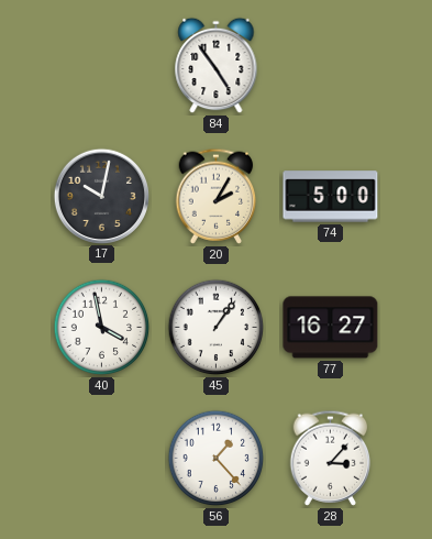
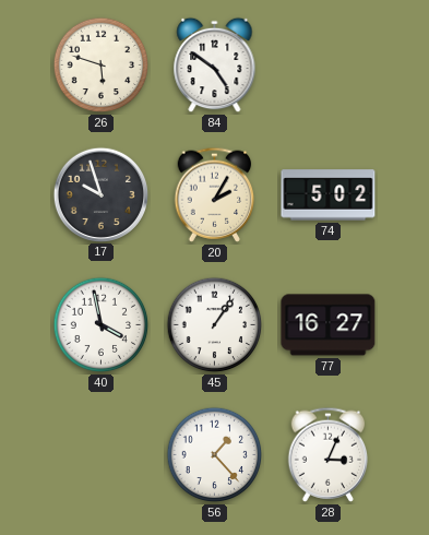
26: none -> 5:48
84: 4:54 -> 4:51
17: 10:02 -> 9:57
74: 5:00 -> 5:02
28: 3:07 -> 3:04
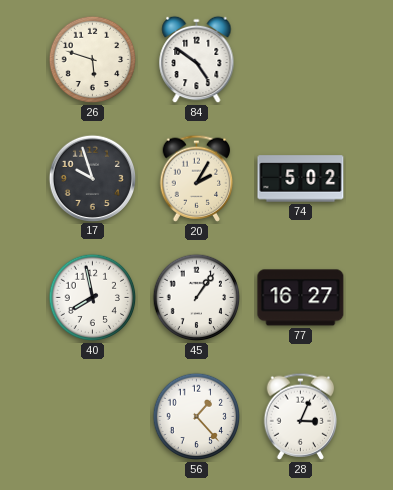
40: 3:58 -> 7:58
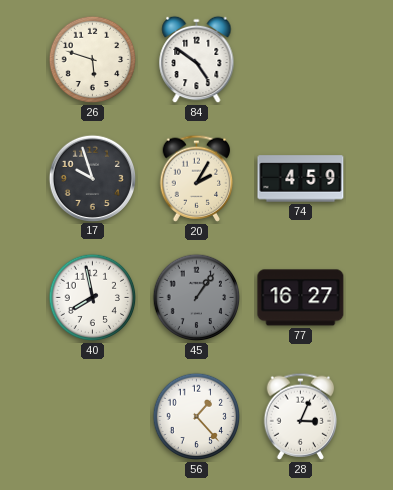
74: 5:02 -> 4:59
45 dial: white -> grey
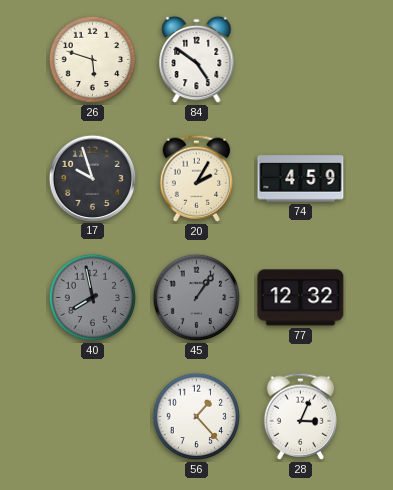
40 dial: white -> grey
77: 16:27 -> 12:32
